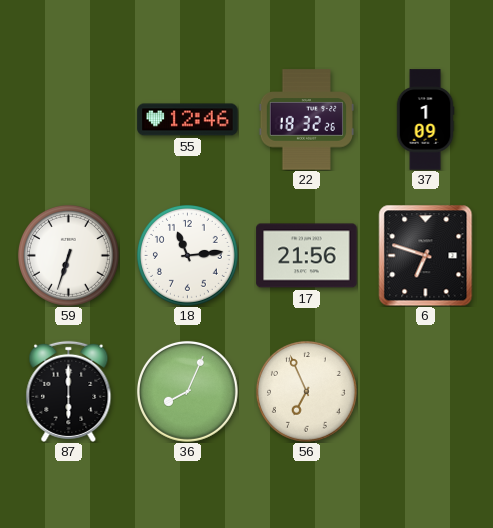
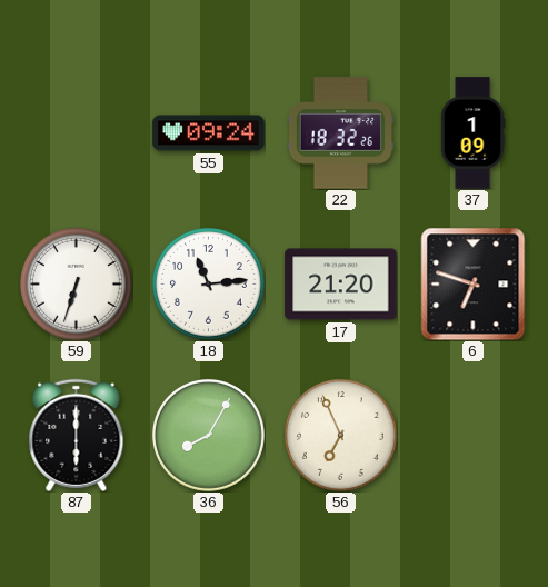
55: 12:46 -> 09:24
17: 21:56 -> 21:20
36: 8:04 -> 8:05
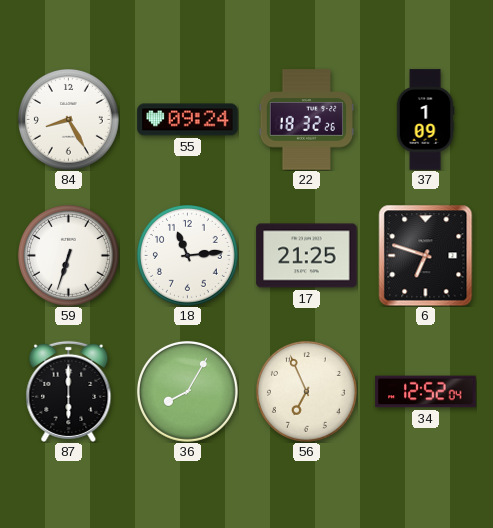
84: none -> 8:25
17: 21:20 -> 21:25
34: none -> 12:52
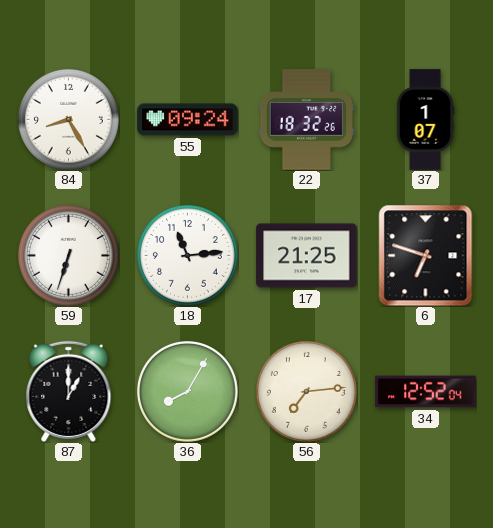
37: 1:09 -> 1:07
87: 6:00 -> 1:00
56: 6:56 -> 7:14
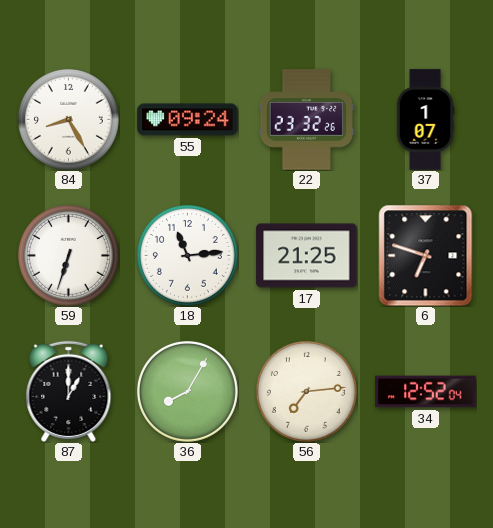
22: 18:32 -> 23:32
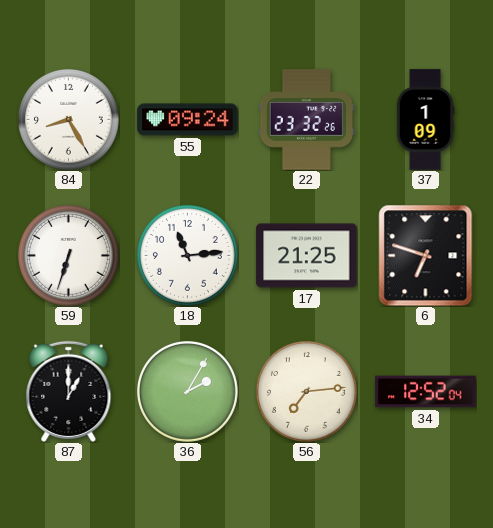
37: 1:07 -> 1:09
36: 8:05 -> 2:05
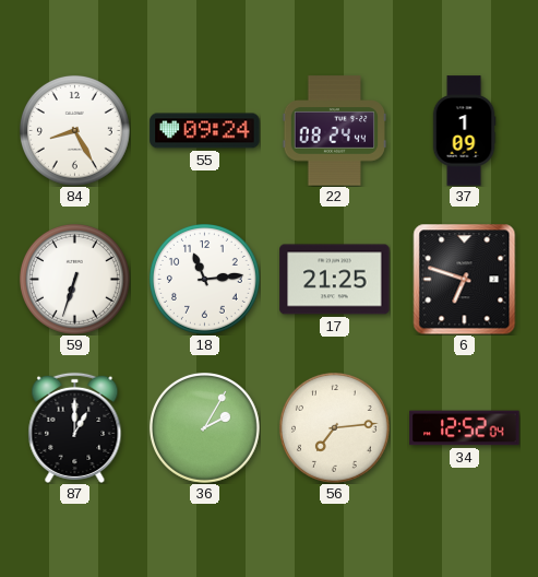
22: 23:32 -> 08:24
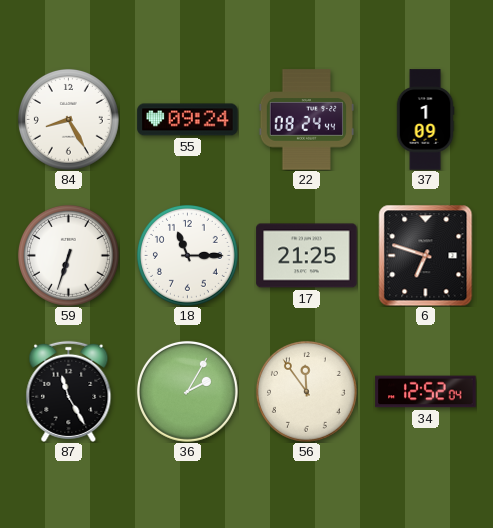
18: 11:14 -> 11:15
87: 1:00 -> 11:25
56: 7:14 -> 11:54
